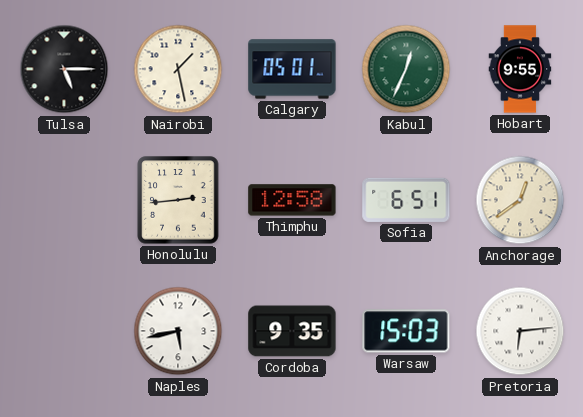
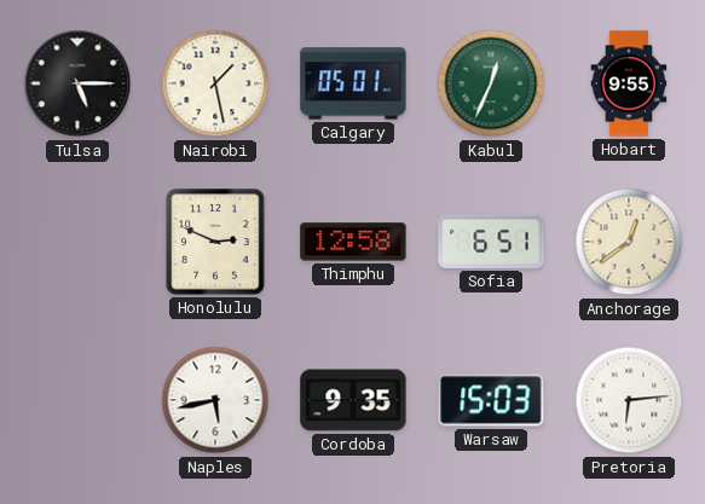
Honolulu: 2:44 -> 2:49
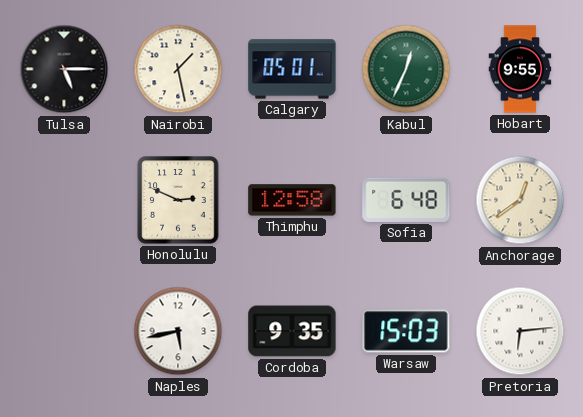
Sofia: 6:51 -> 6:48
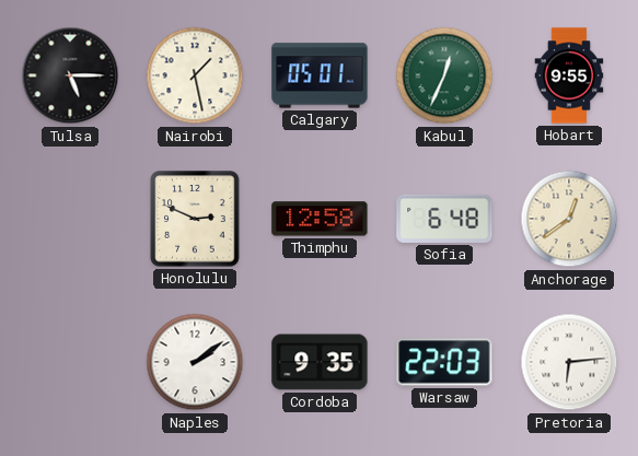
Naples: 5:43 -> 2:09
Warsaw: 15:03 -> 22:03
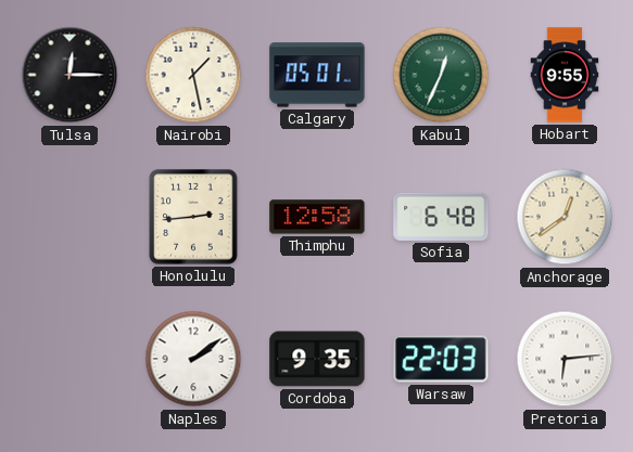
Tulsa: 5:15 -> 12:15
Honolulu: 2:49 -> 2:44
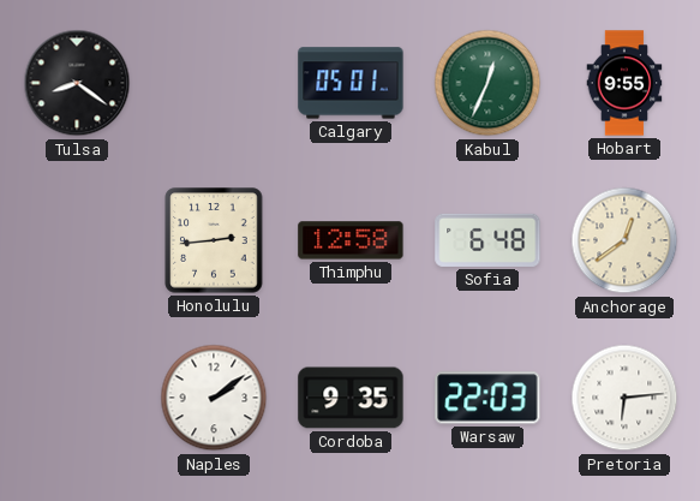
Tulsa: 12:15 -> 8:21
Nairobi: 1:28 -> none
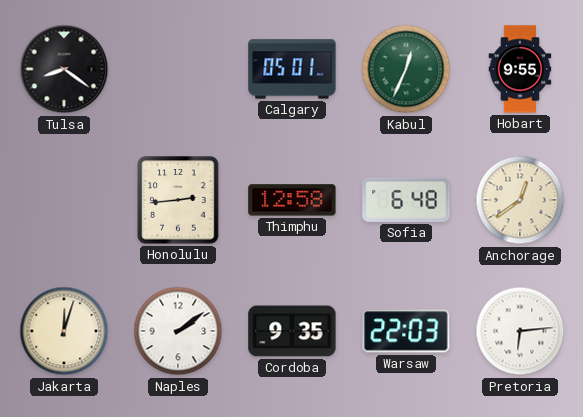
Jakarta: none -> 12:03
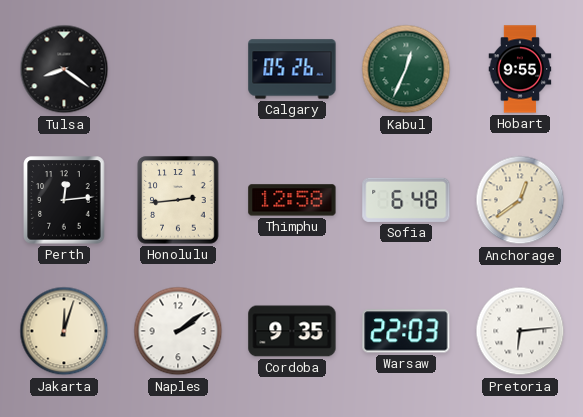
Calgary: 05:01 -> 05:26
Perth: none -> 12:14
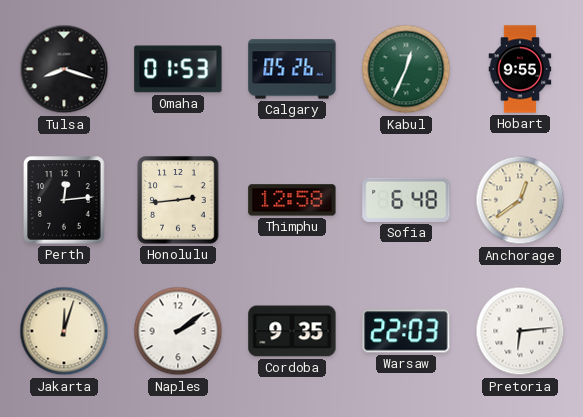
Tulsa: 8:21 -> 8:18
Omaha: none -> 01:53
